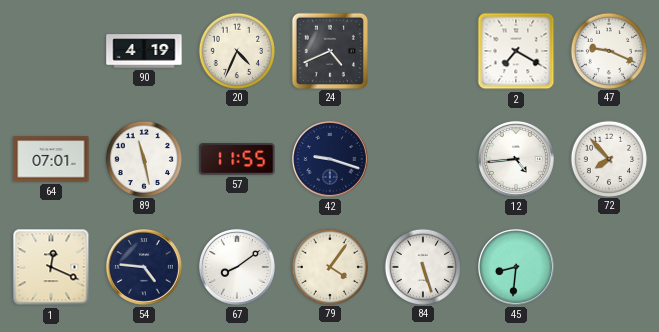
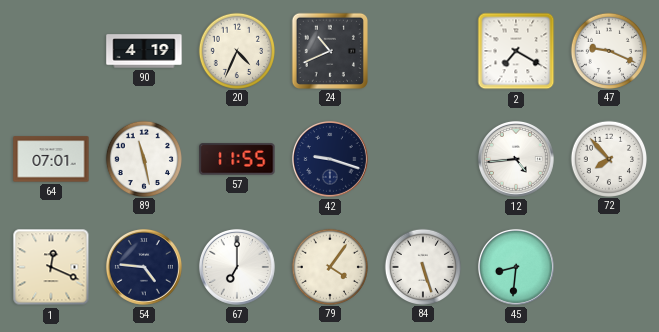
24: 4:41 -> 10:41
67: 8:09 -> 7:00
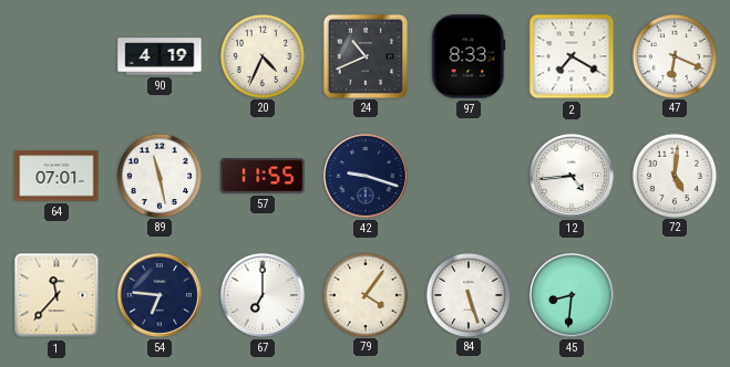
97: none -> 8:33
47: 9:19 -> 6:19
72: 7:53 -> 5:01
1: 12:19 -> 11:37
54: 4:46 -> 6:46
